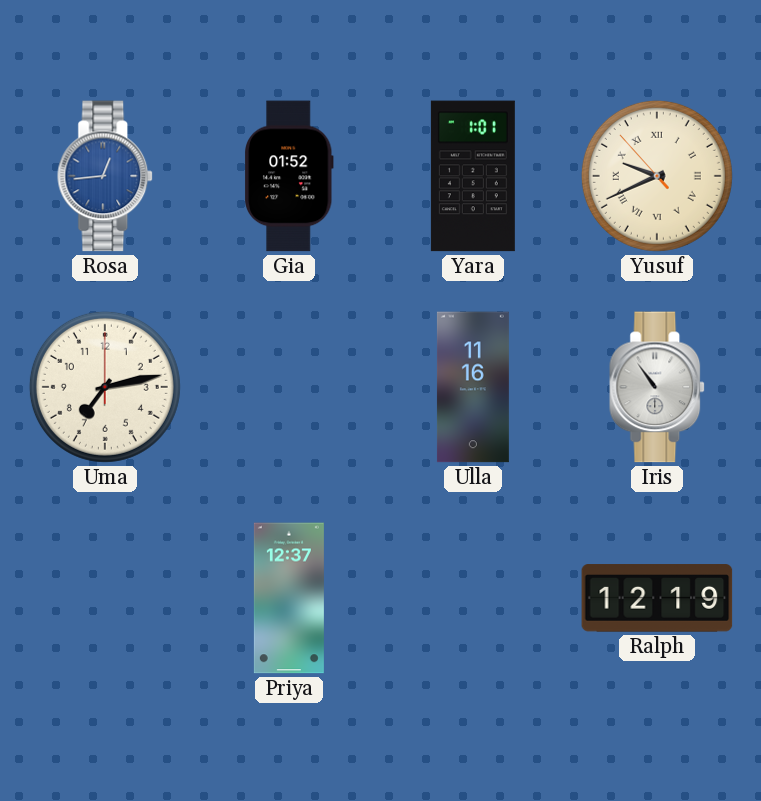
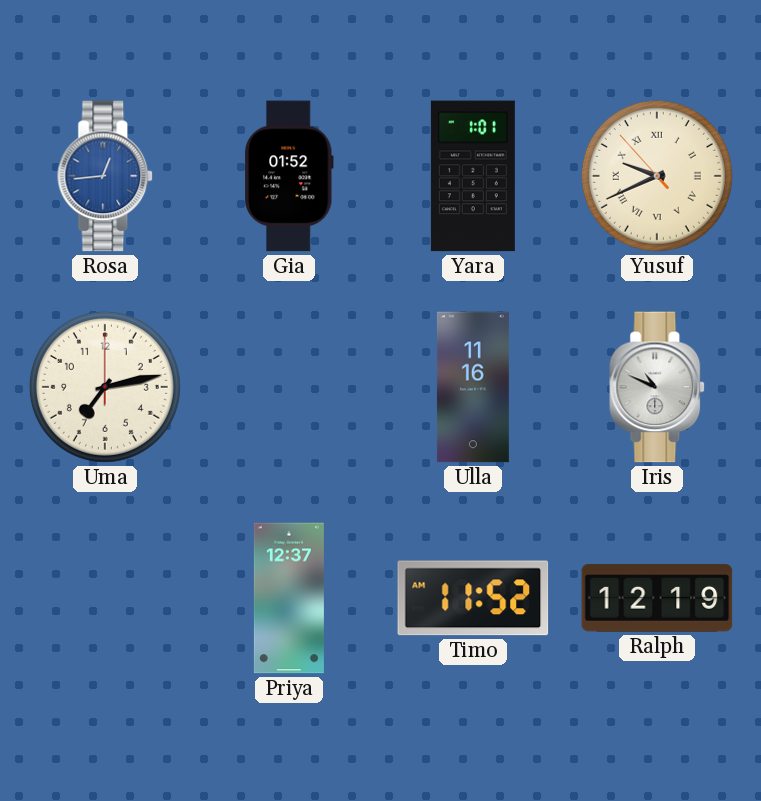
Iris: 10:54 -> 10:49
Timo: none -> 11:52
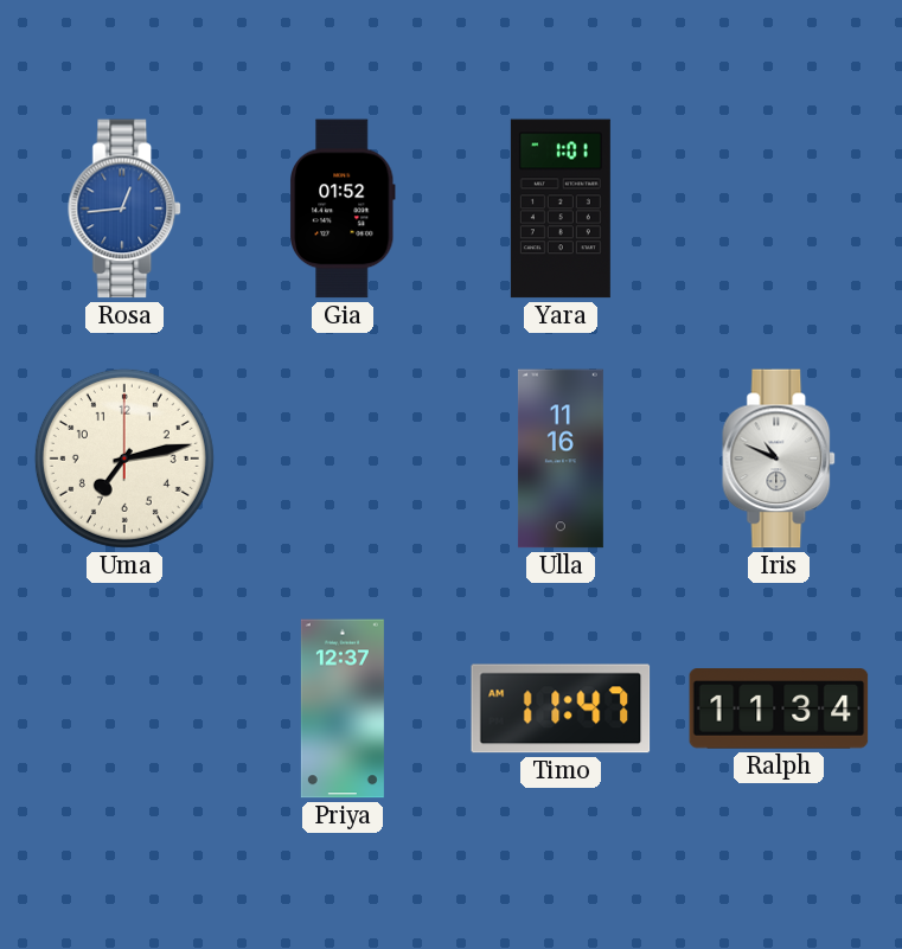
Yusuf: 9:40 -> none
Timo: 11:52 -> 11:47
Ralph: 12:19 -> 11:34
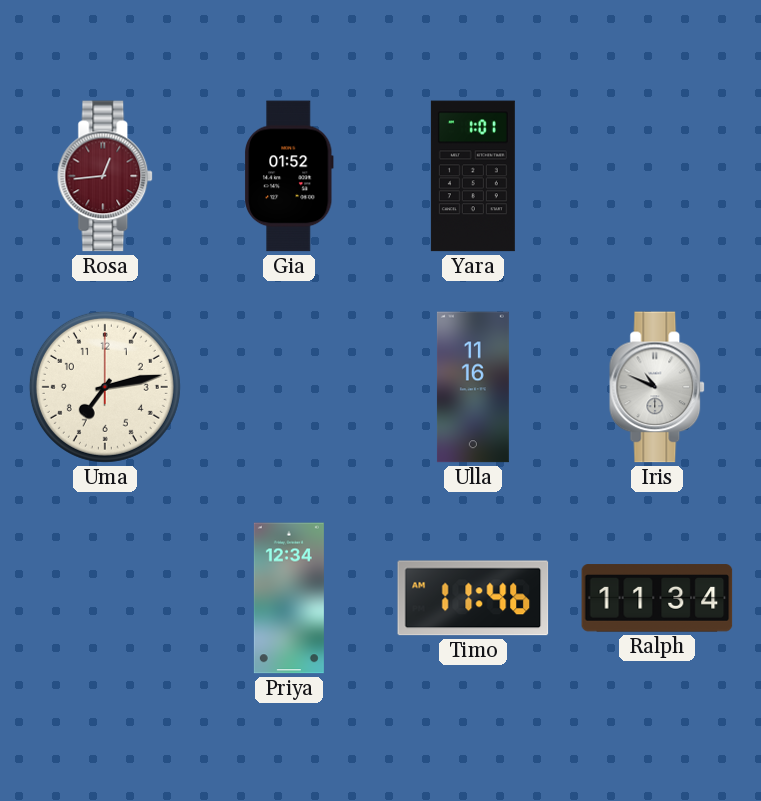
Rosa dial: blue -> burgundy
Priya: 12:37 -> 12:34
Timo: 11:47 -> 11:46
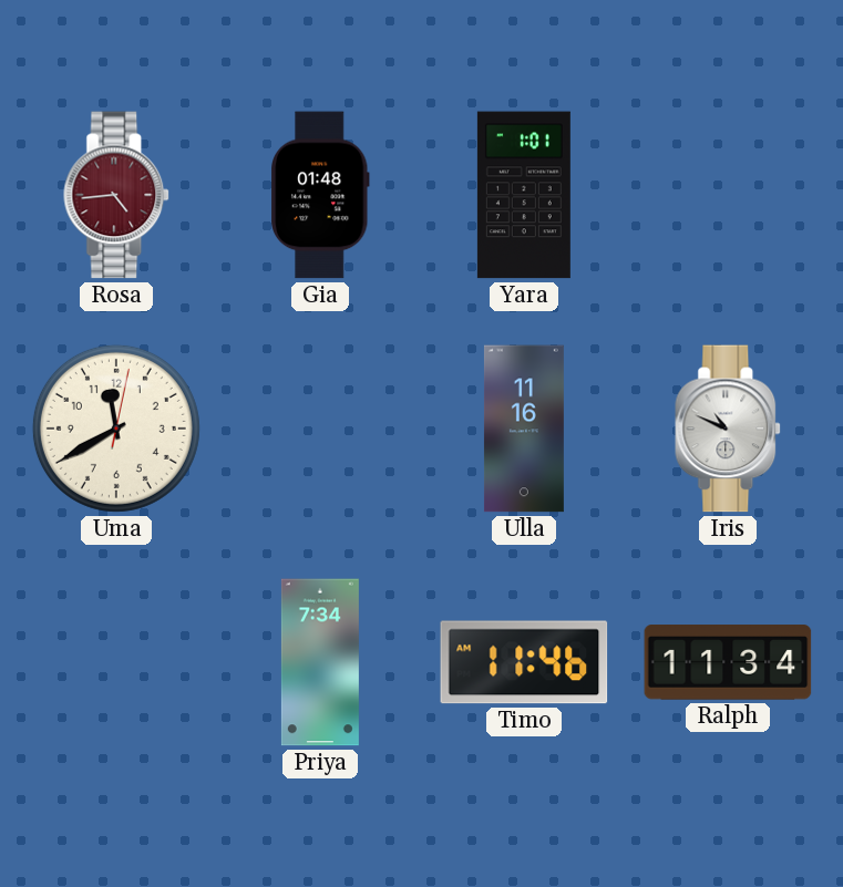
Rosa: 12:44 -> 4:44
Gia: 01:52 -> 01:48
Uma: 7:13 -> 11:40
Priya: 12:34 -> 7:34
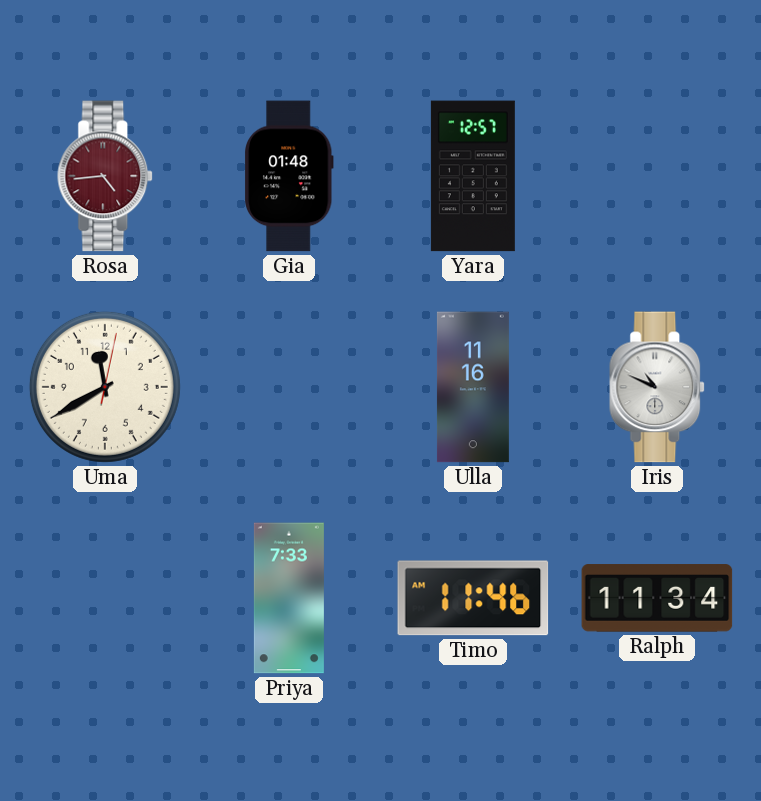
Yara: 1:01 -> 12:57
Priya: 7:34 -> 7:33
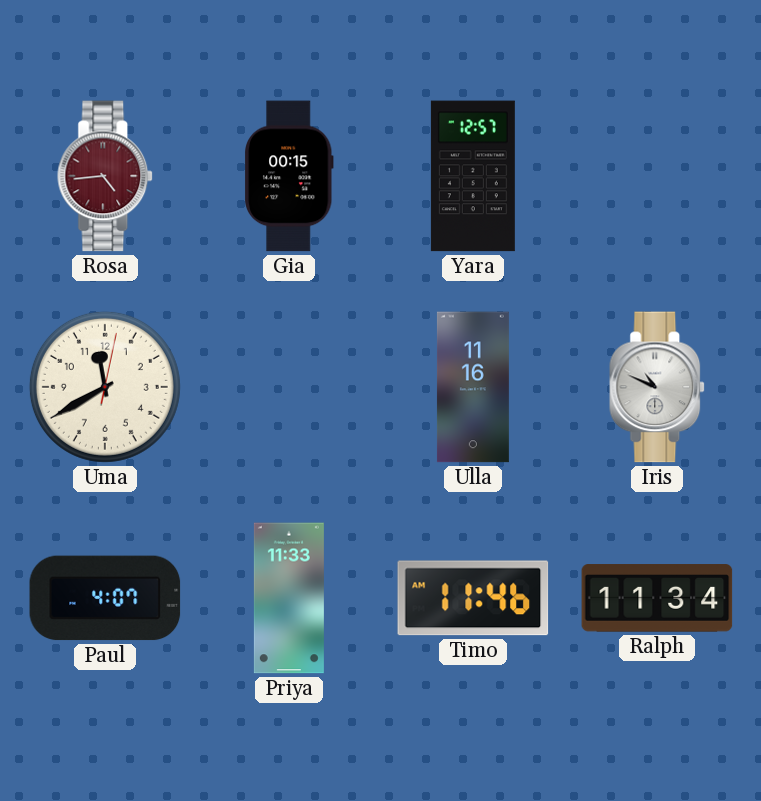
Gia: 01:48 -> 00:15
Paul: none -> 4:07
Priya: 7:33 -> 11:33
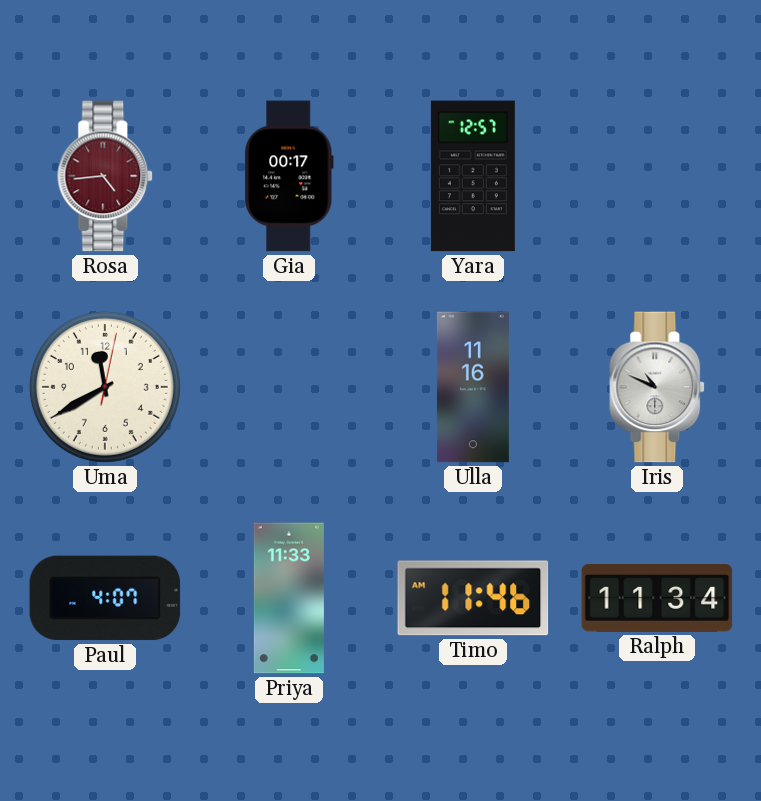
Gia: 00:15 -> 00:17
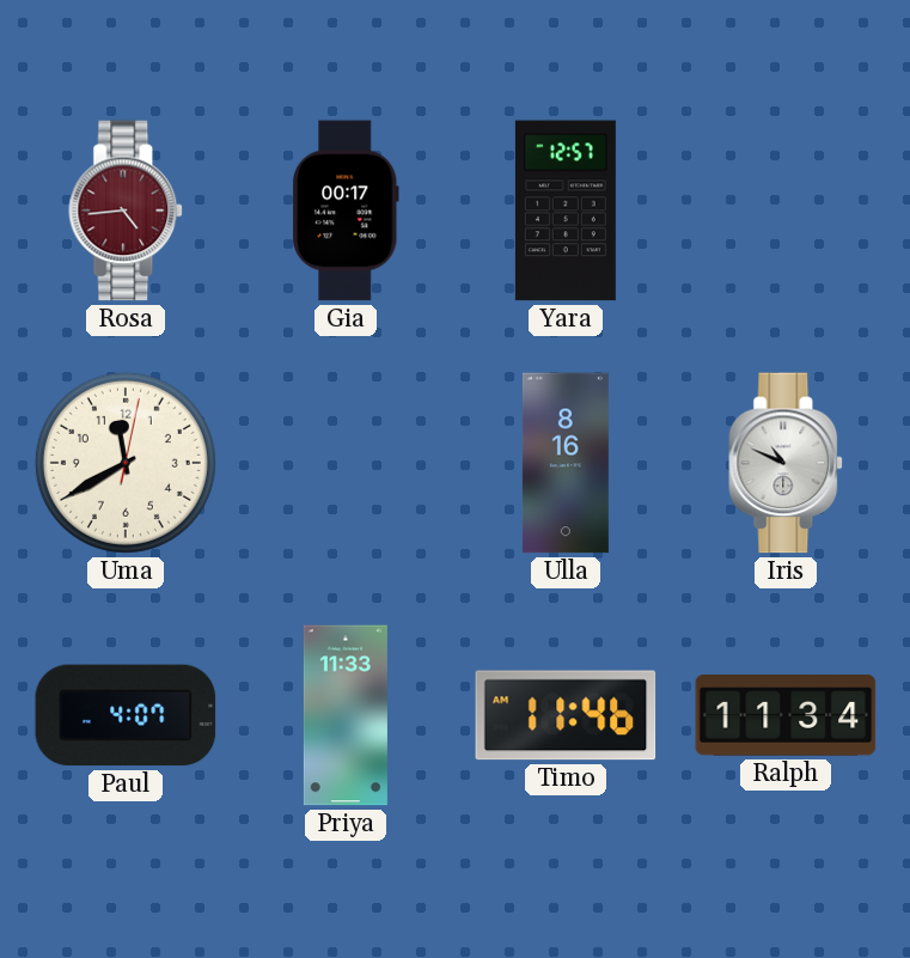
Ulla: 11:16 -> 8:16
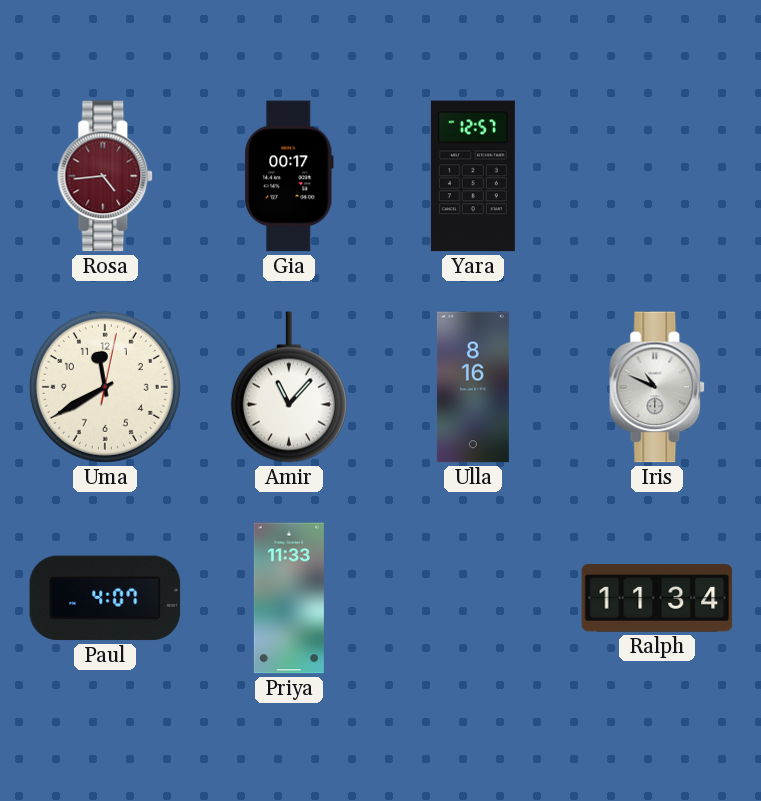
Amir: none -> 11:07
Timo: 11:46 -> none
